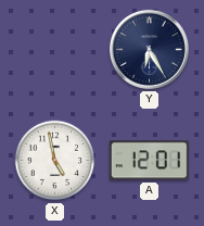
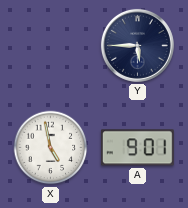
Y: 6:25 -> 5:45
A: 12:01 -> 9:01
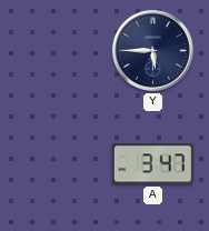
X: 4:58 -> none
A: 9:01 -> 3:47
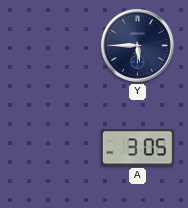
A: 3:47 -> 3:05
